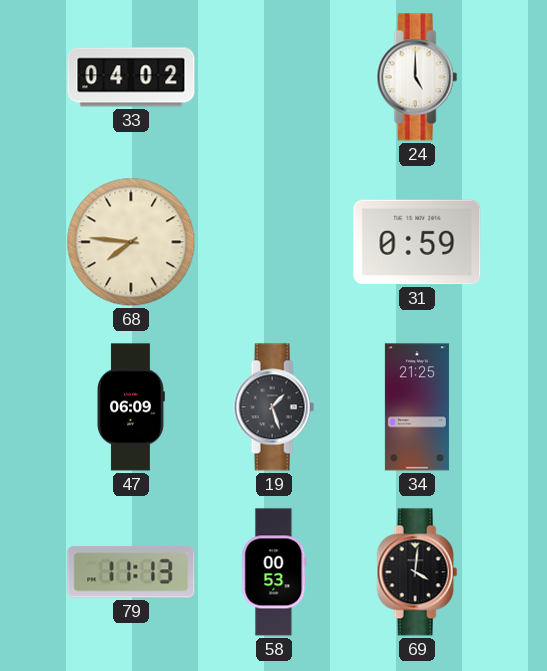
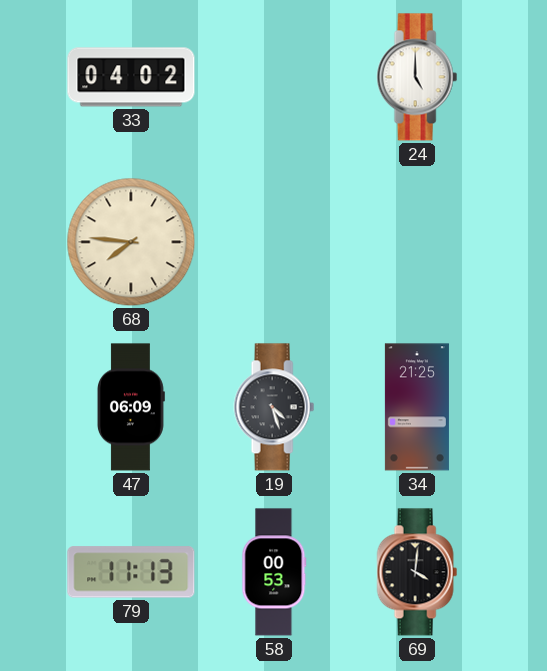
31: 0:59 -> none
19: 1:27 -> 4:27
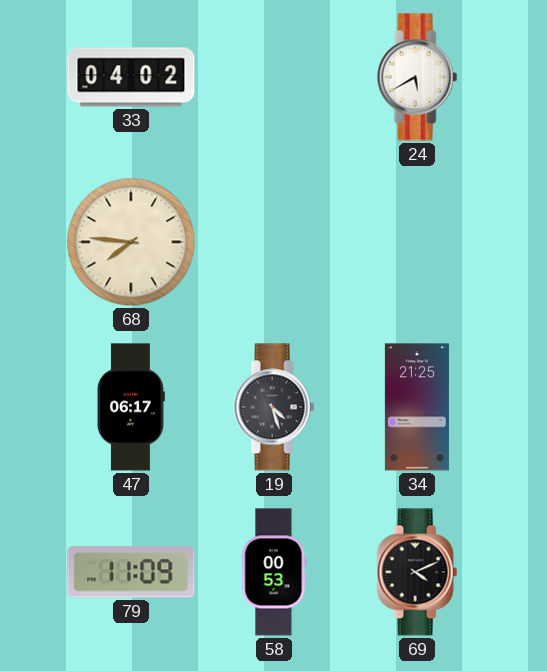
24: 5:00 -> 5:40
47: 06:09 -> 06:17
79: 11:13 -> 11:09
69: 4:01 -> 4:11
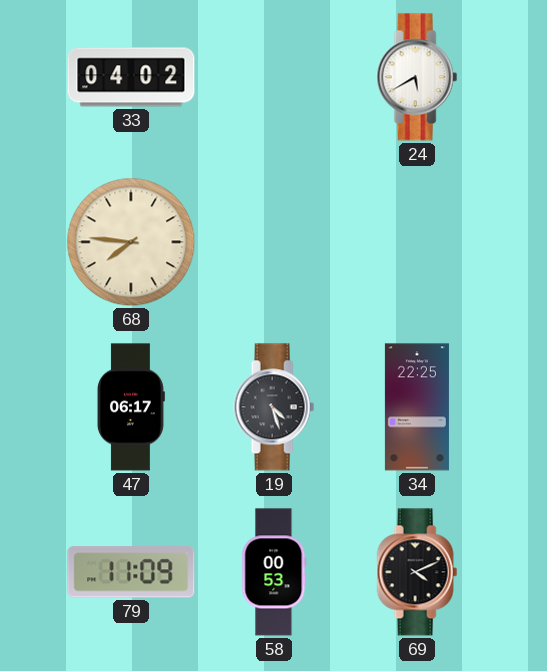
34: 21:25 -> 22:25
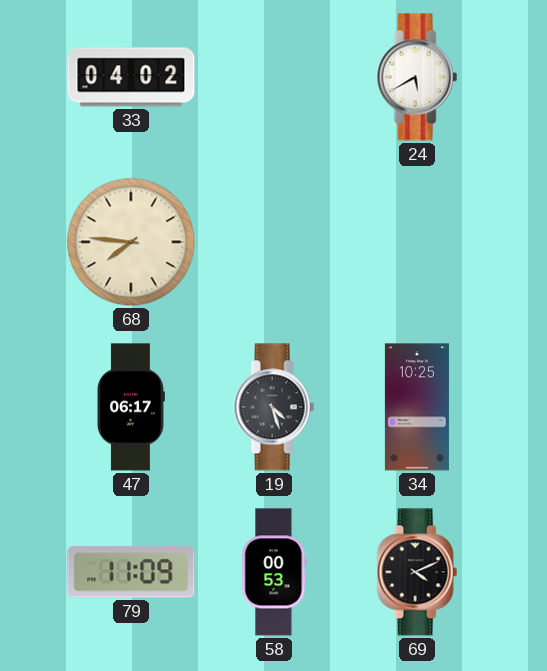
34: 22:25 -> 10:25
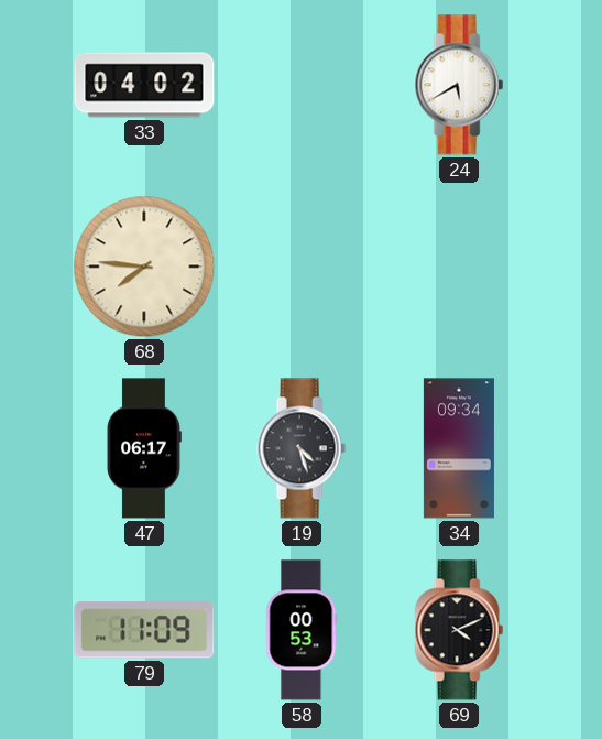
34: 10:25 -> 09:34
